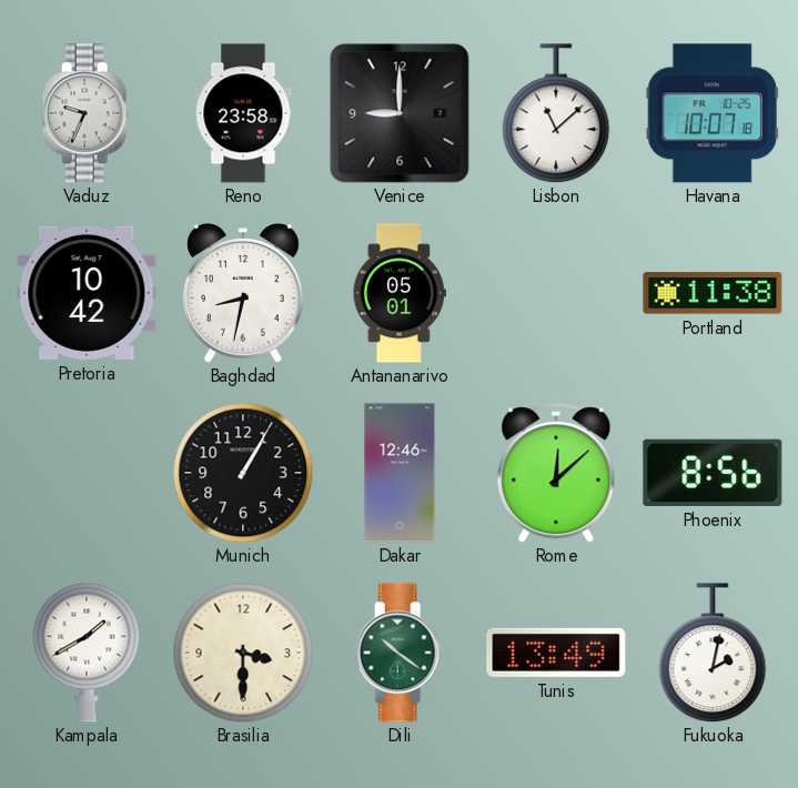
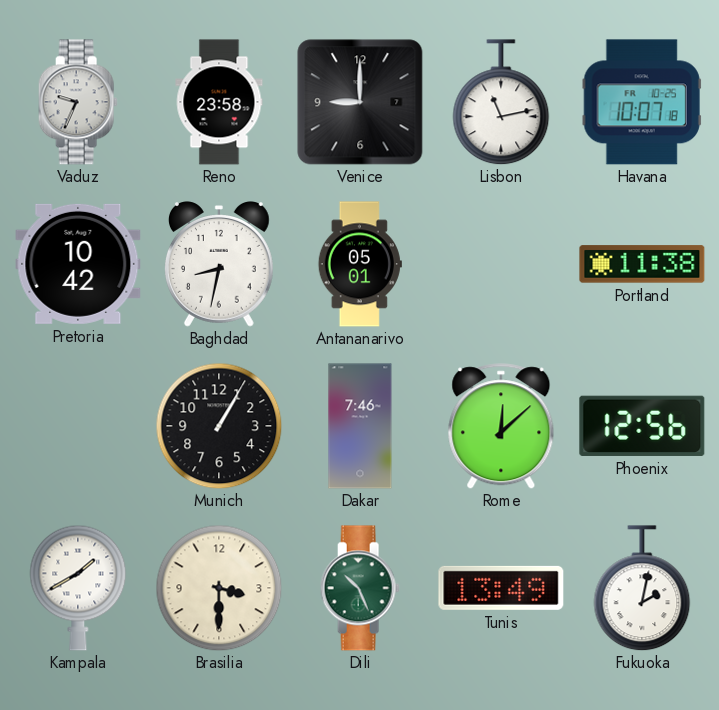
Lisbon: 11:08 -> 11:13
Dakar: 12:46 -> 7:46
Phoenix: 8:56 -> 12:56
Dili: 10:21 -> 10:26
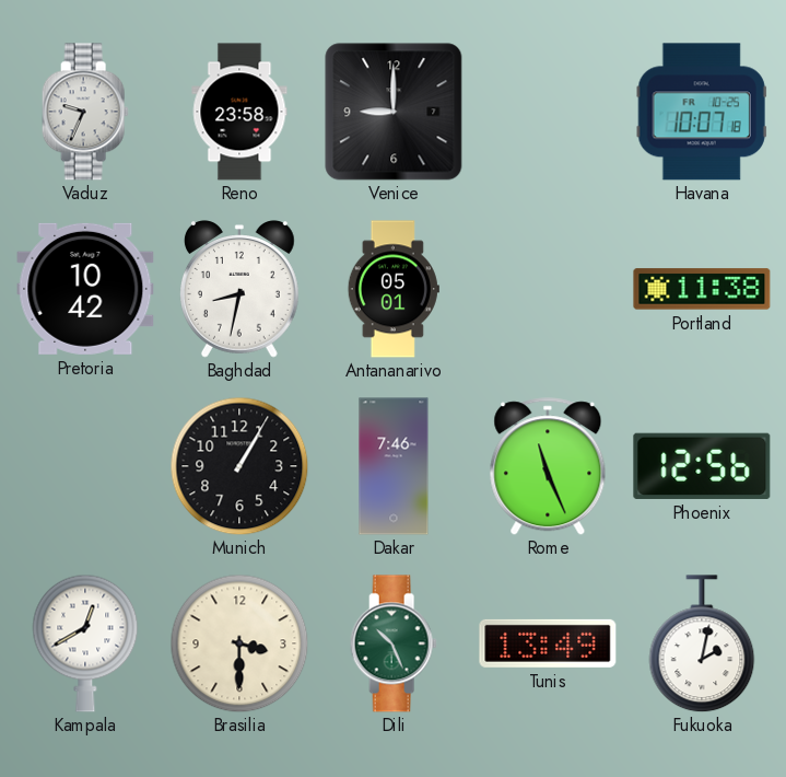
Lisbon: 11:13 -> none
Rome: 12:08 -> 11:26
Kampala: 1:40 -> 12:40
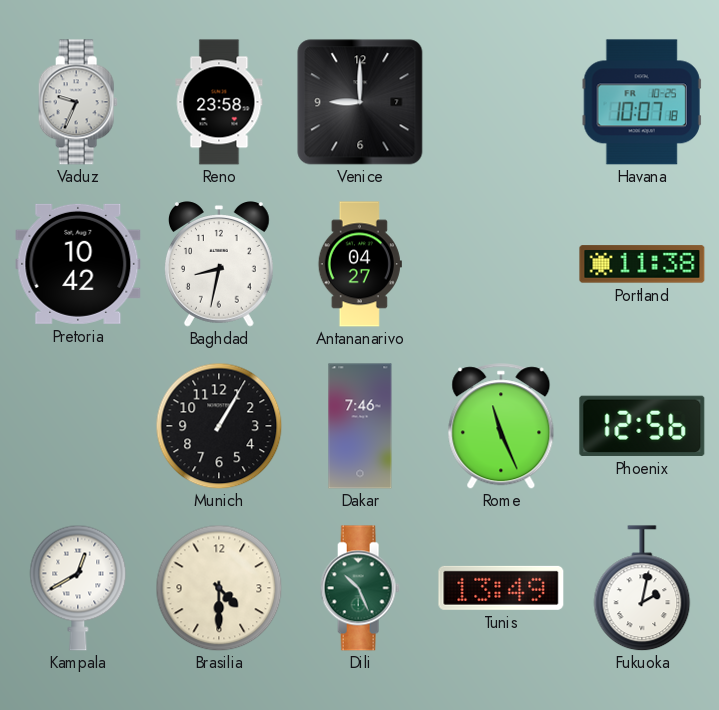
Antananarivo: 05:01 -> 04:27
Brasilia: 3:30 -> 4:30
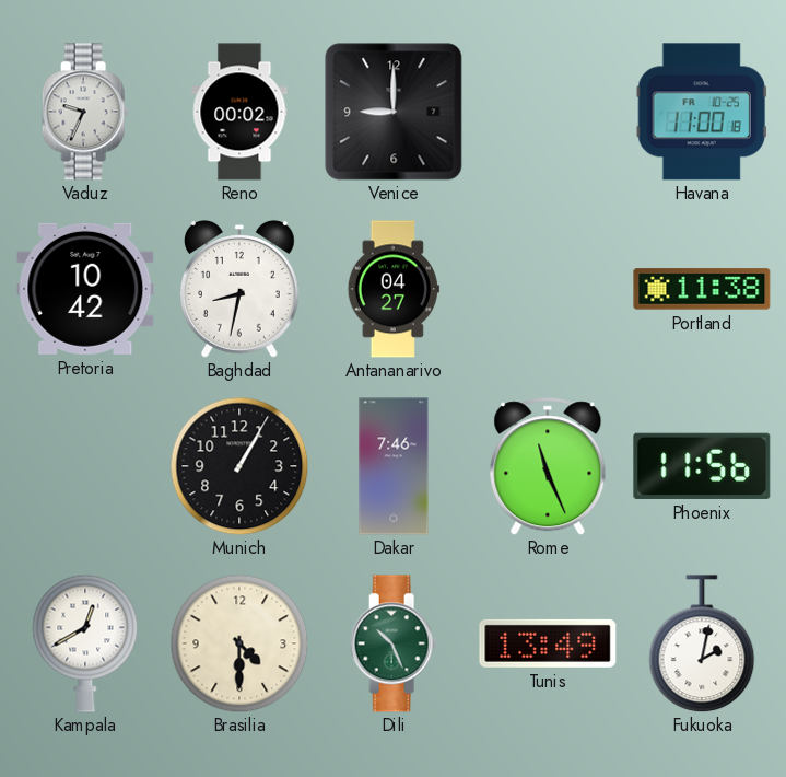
Reno: 23:58 -> 00:02
Havana: 10:07 -> 11:00
Phoenix: 12:56 -> 11:56
